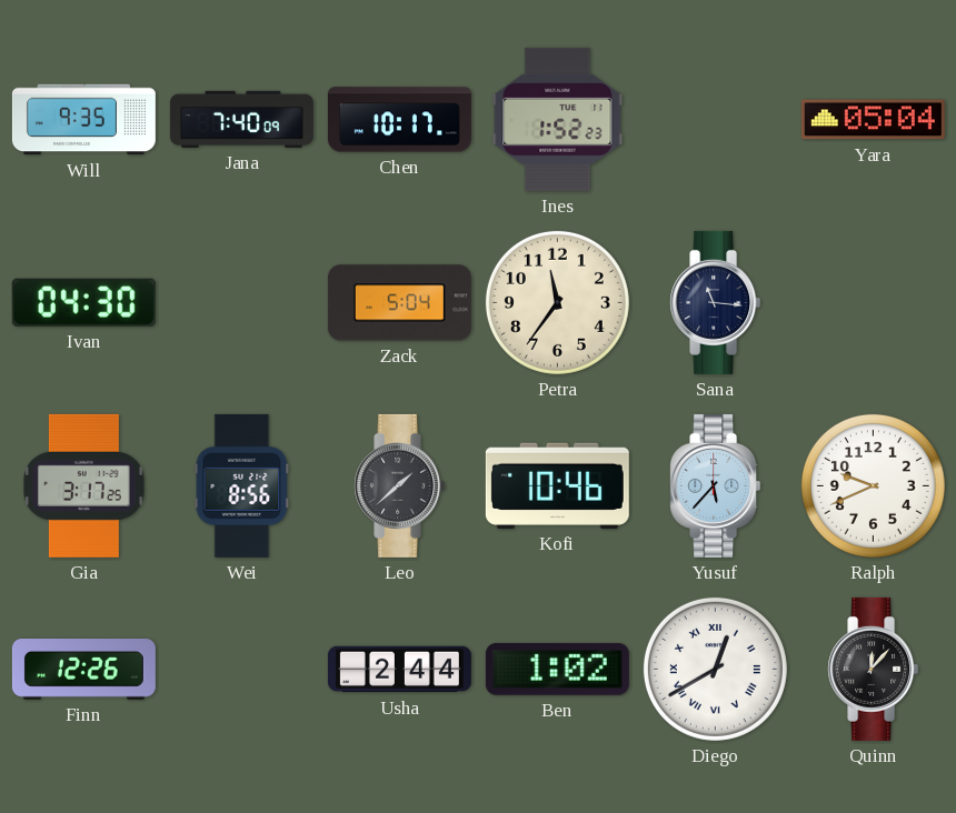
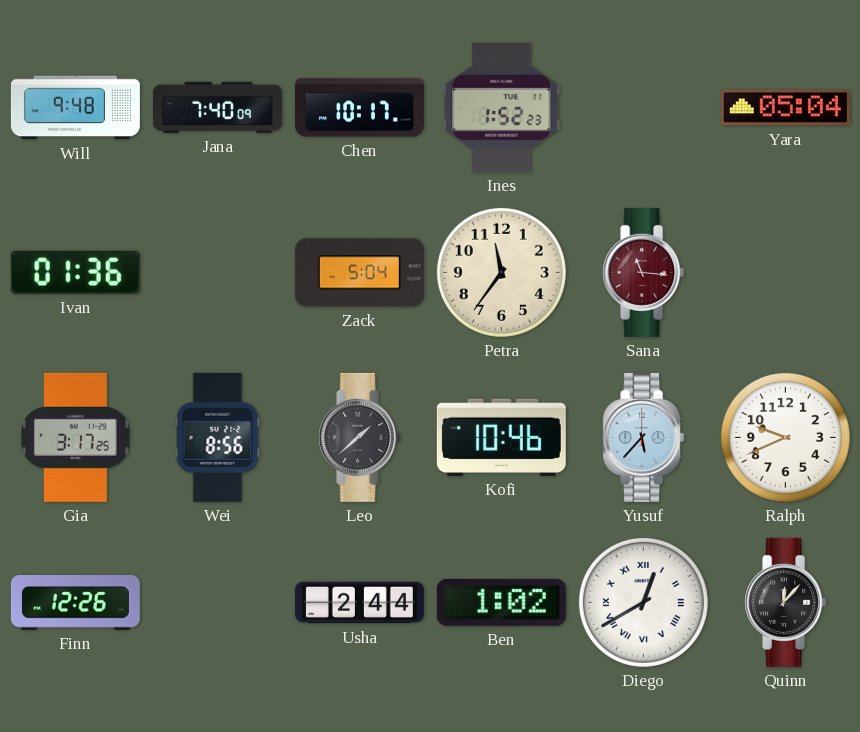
Will: 9:35 -> 9:48
Ivan: 04:30 -> 01:36
Sana dial: navy -> burgundy
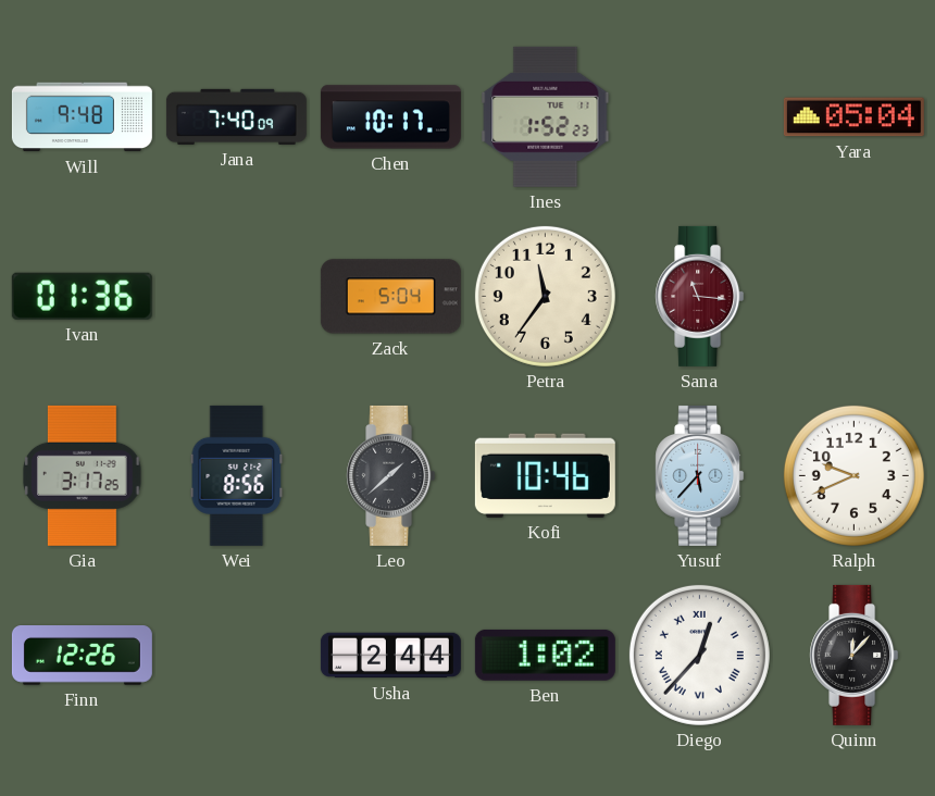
Diego: 12:40 -> 12:37
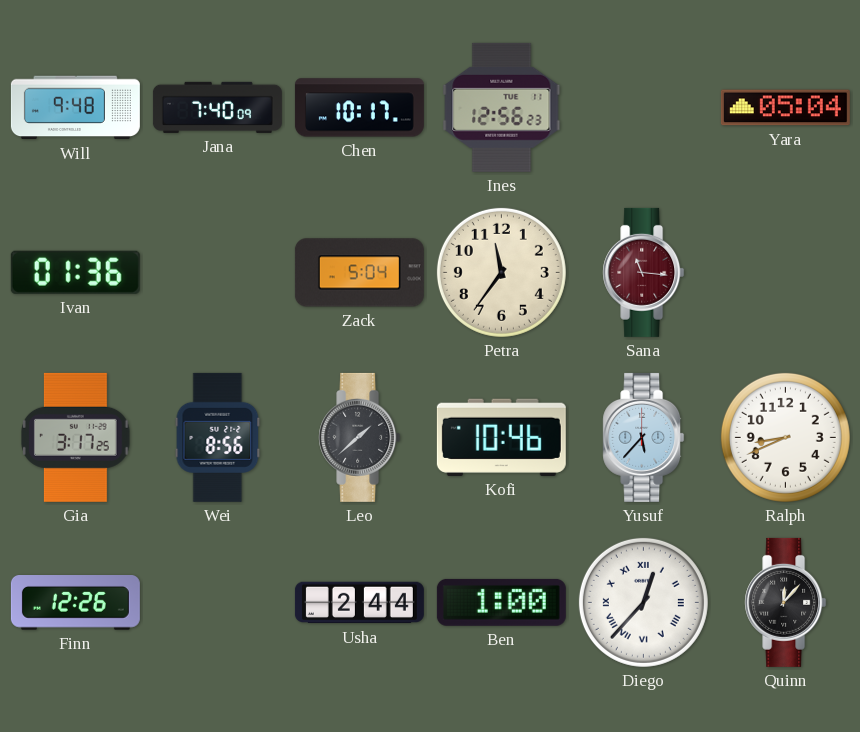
Ines: 1:52 -> 12:56
Ralph: 9:41 -> 8:41
Ben: 1:02 -> 1:00
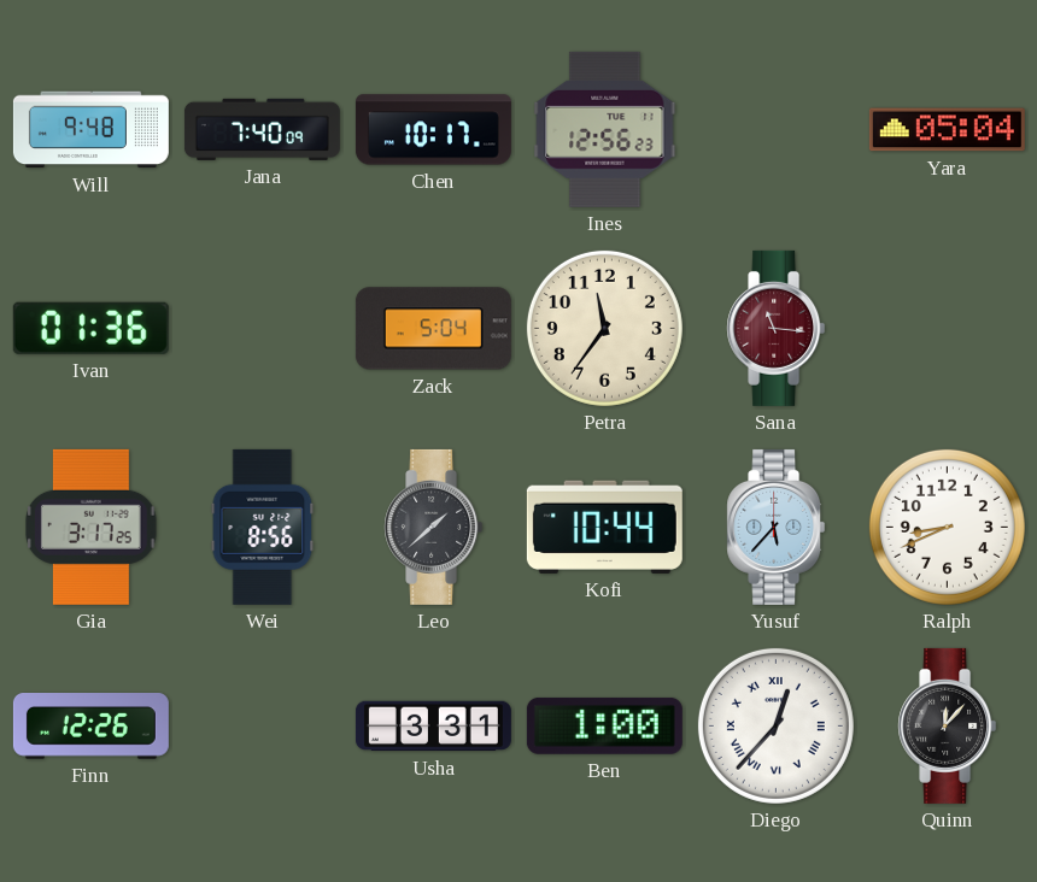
Kofi: 10:46 -> 10:44
Usha: 2:44 -> 3:31
